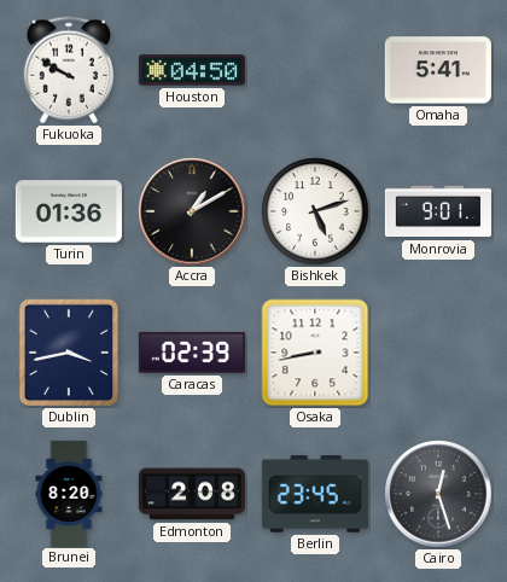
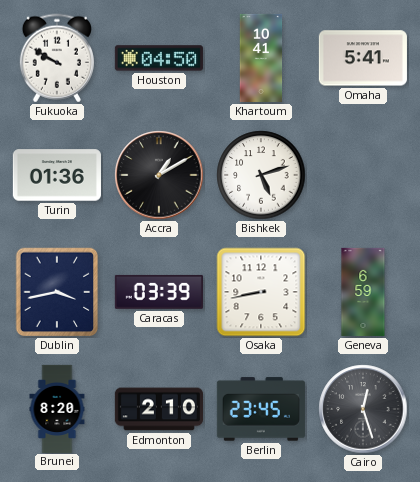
Khartoum: none -> 10:41
Monrovia: 9:01 -> none
Caracas: 02:39 -> 03:39
Geneva: none -> 6:59
Edmonton: 2:08 -> 2:10
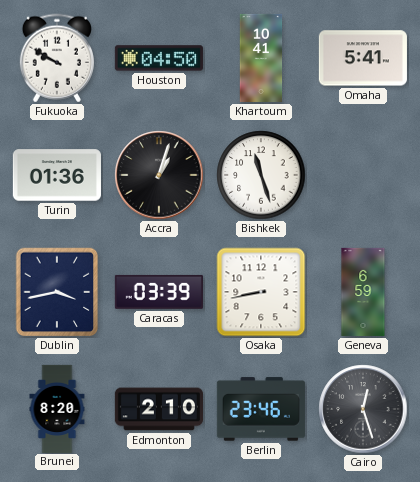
Accra: 1:10 -> 1:03
Bishkek: 5:12 -> 11:27
Berlin: 23:45 -> 23:46
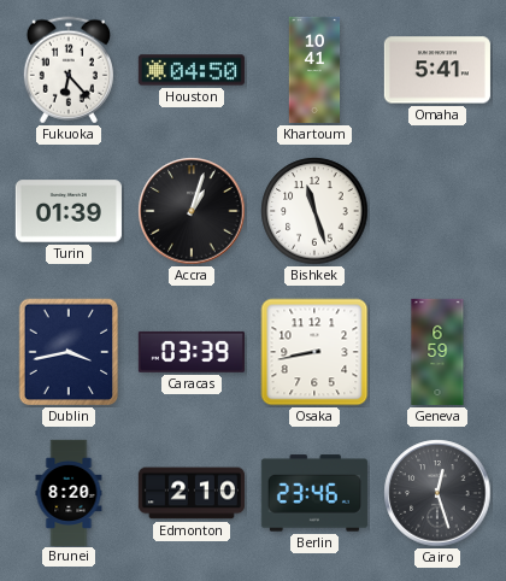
Fukuoka: 9:50 -> 6:23
Turin: 01:36 -> 01:39
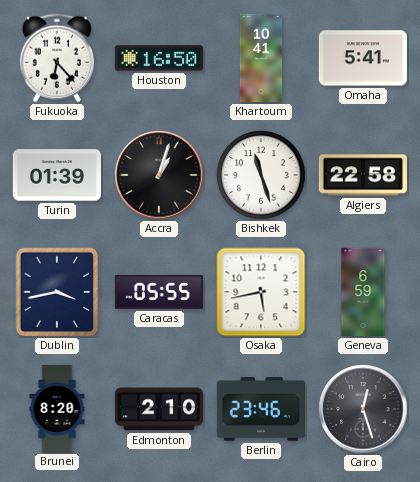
Houston: 04:50 -> 16:50
Algiers: none -> 22:58
Caracas: 03:39 -> 05:55
Osaka: 8:43 -> 5:43
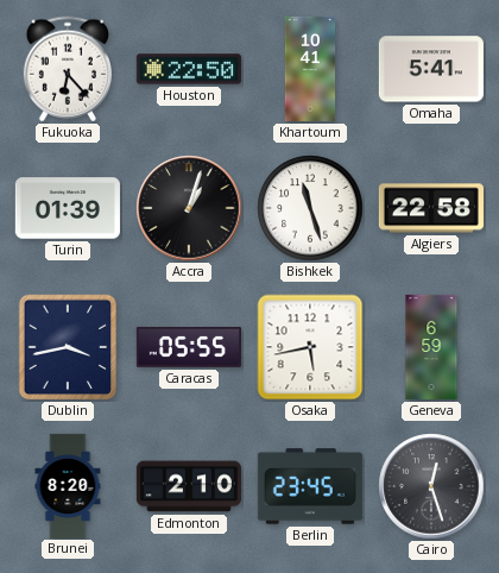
Houston: 16:50 -> 22:50
Berlin: 23:46 -> 23:45
